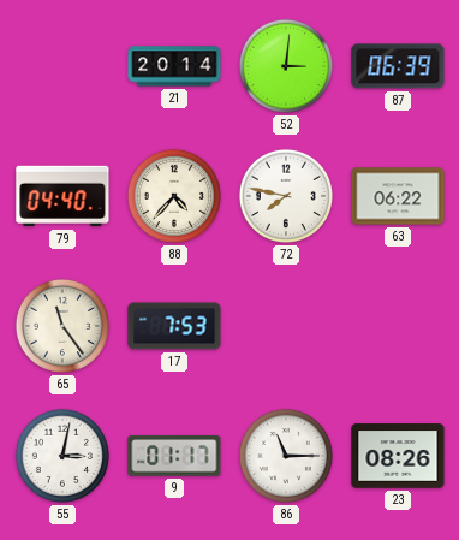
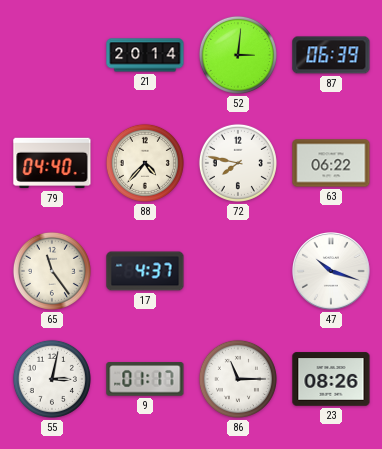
17: 7:53 -> 4:37
47: none -> 10:18
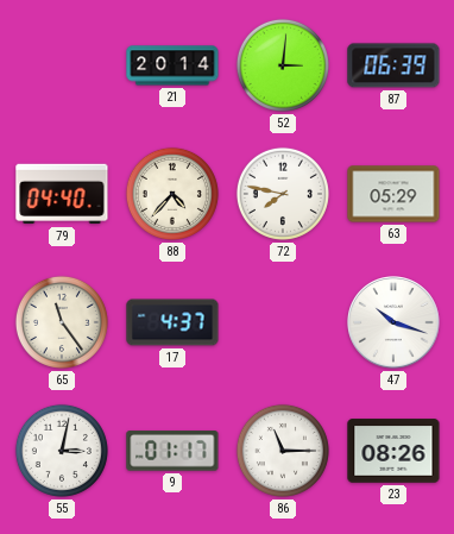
63: 06:22 -> 05:29
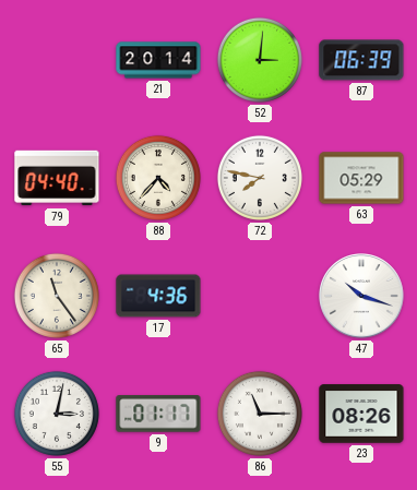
17: 4:37 -> 4:36
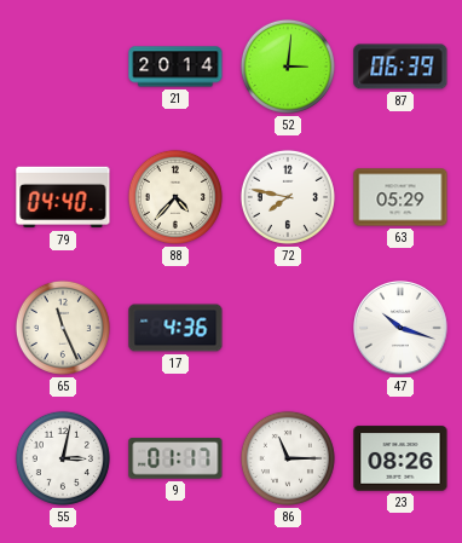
65: 11:24 -> 11:26
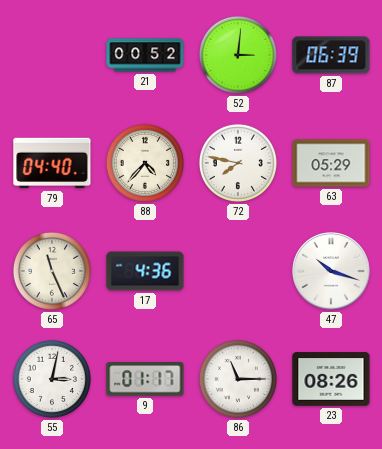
21: 20:14 -> 00:52
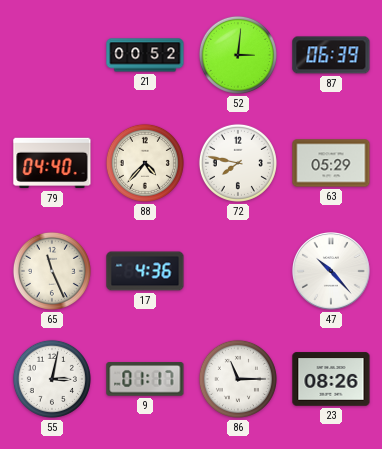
47: 10:18 -> 10:23
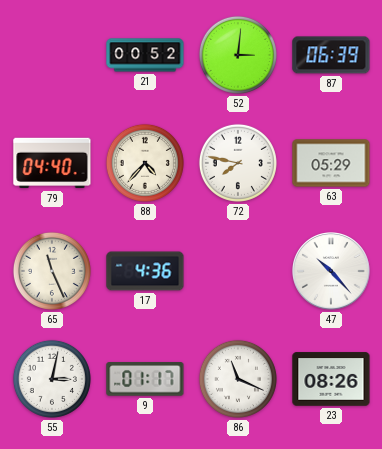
86: 11:15 -> 11:19
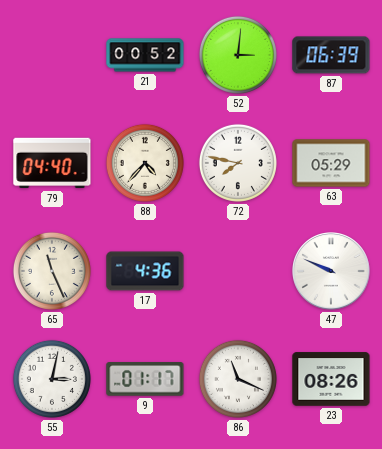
47: 10:23 -> 9:49
